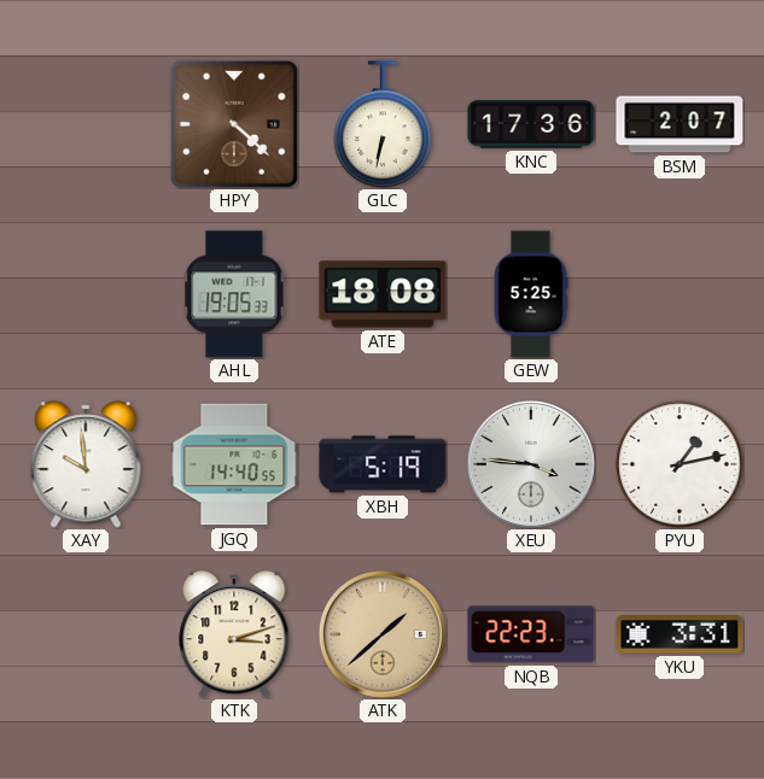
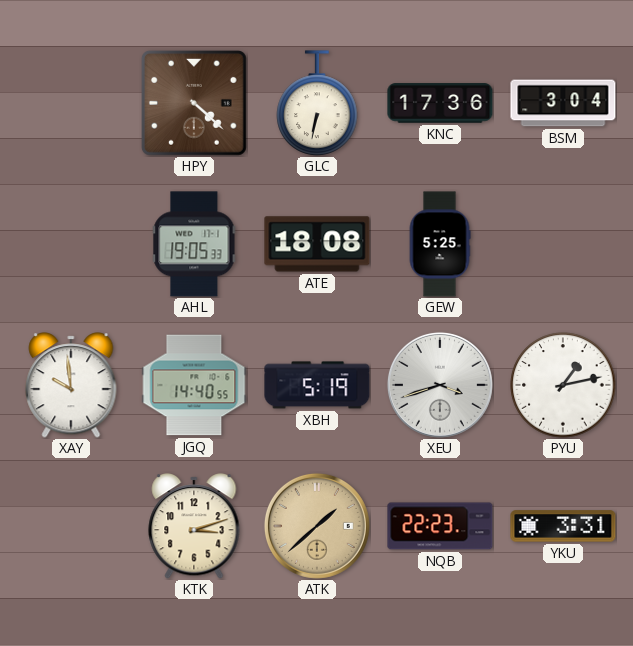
BSM: 2:07 -> 3:04
XEU: 3:46 -> 3:42
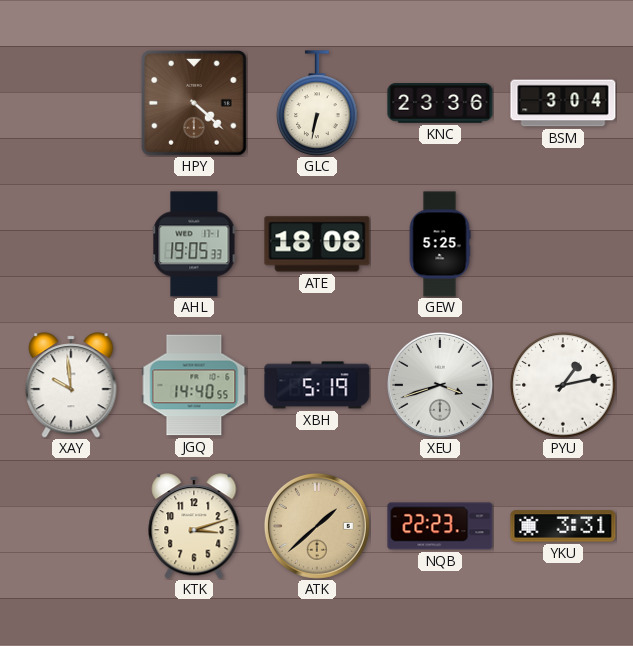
KNC: 17:36 -> 23:36
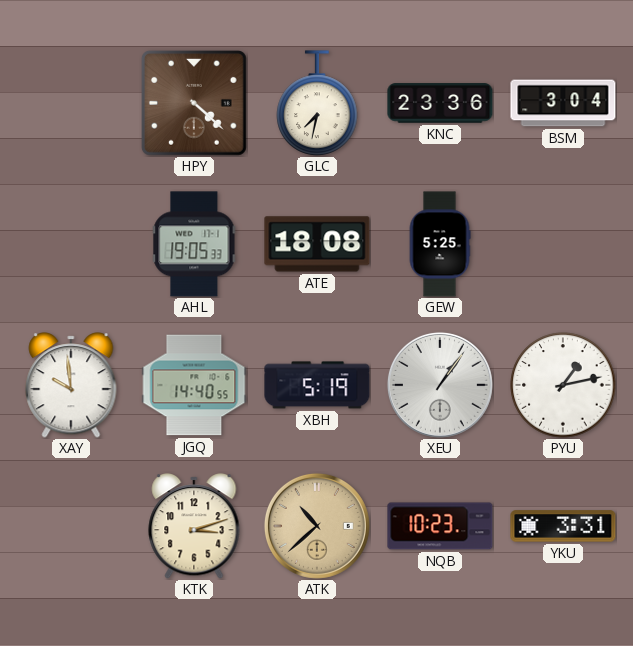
GLC: 6:32 -> 7:32
XEU: 3:42 -> 1:06
ATK: 1:38 -> 10:38
NQB: 22:23 -> 10:23
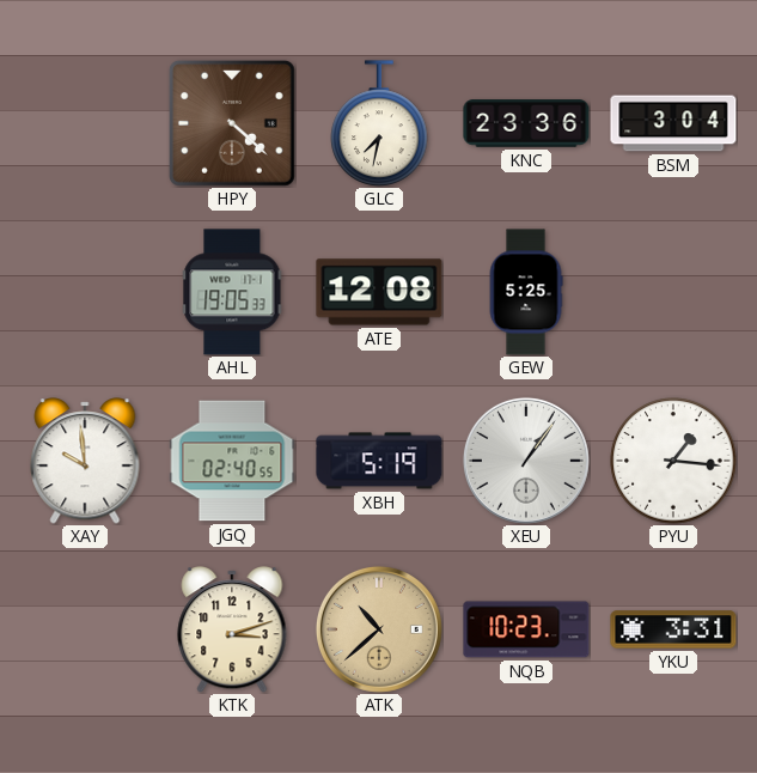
ATE: 18:08 -> 12:08
JGQ: 14:40 -> 02:40
PYU: 1:13 -> 1:16
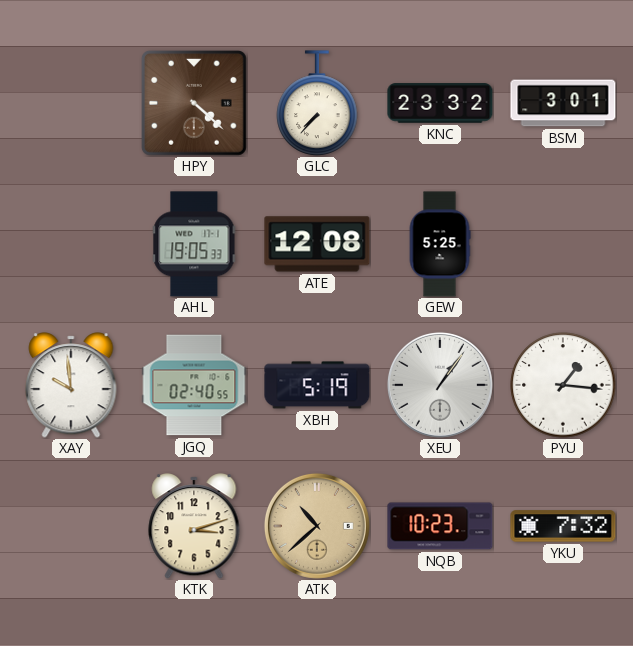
GLC: 7:32 -> 7:37
KNC: 23:36 -> 23:32
BSM: 3:04 -> 3:01
YKU: 3:31 -> 7:32
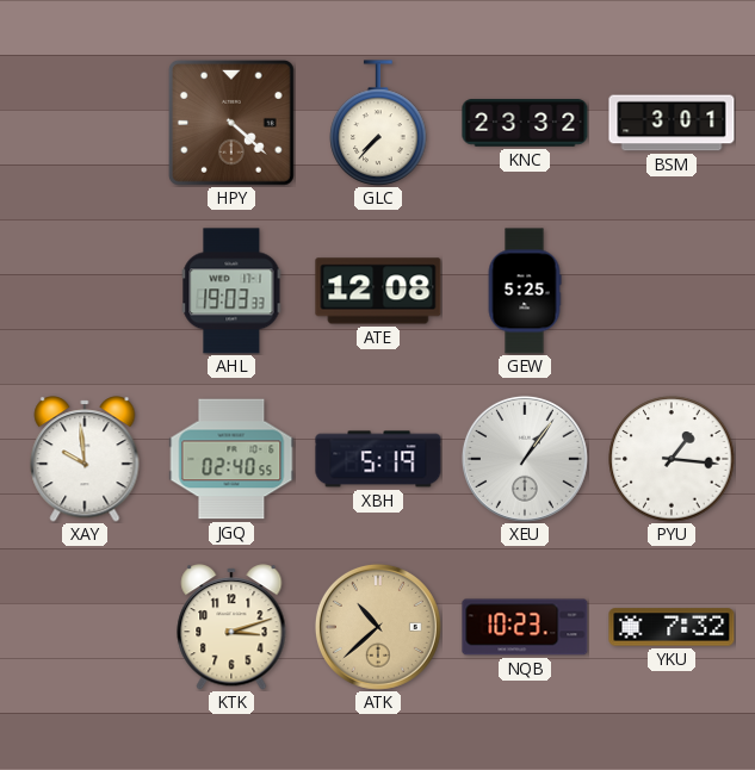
AHL: 19:05 -> 19:03
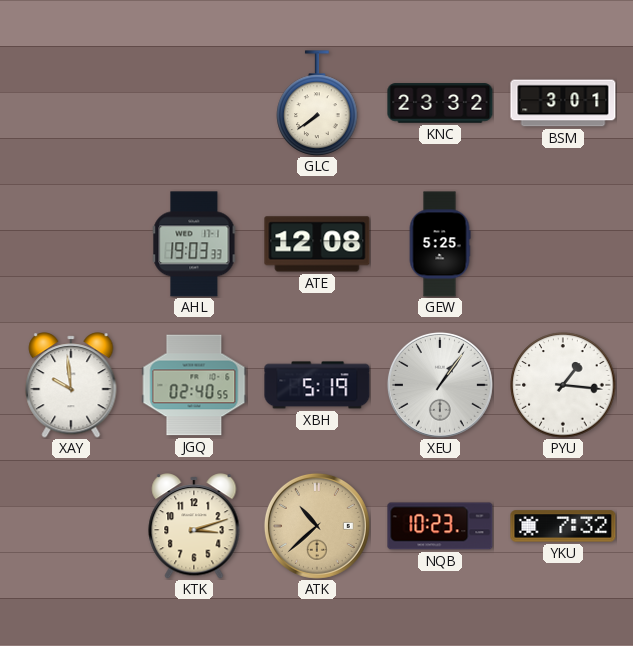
HPY: 4:22 -> none
GLC: 7:37 -> 7:39
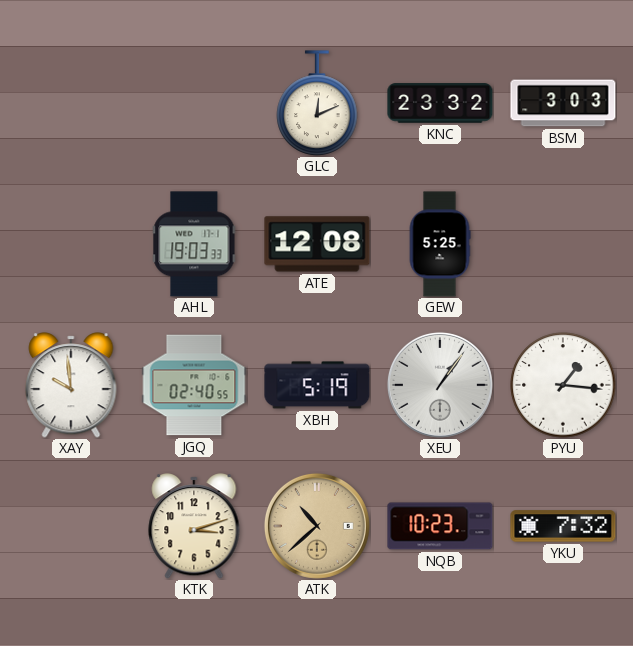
GLC: 7:39 -> 12:11
BSM: 3:01 -> 3:03
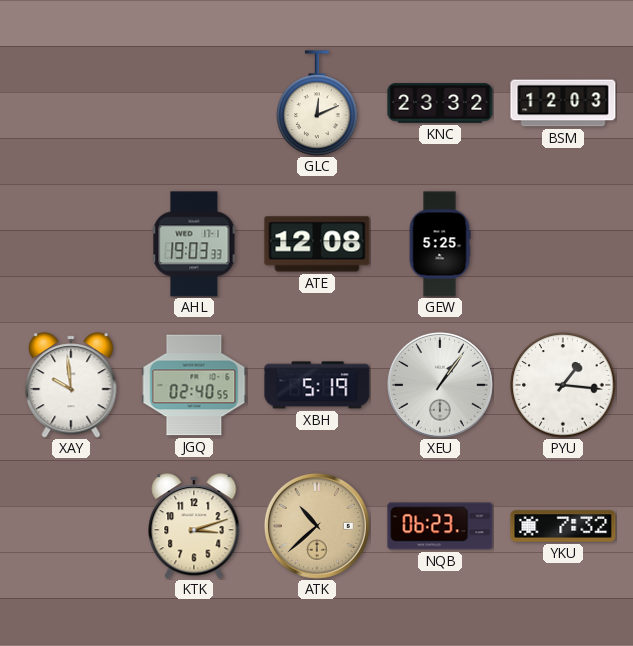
BSM: 3:03 -> 12:03
NQB: 10:23 -> 06:23
